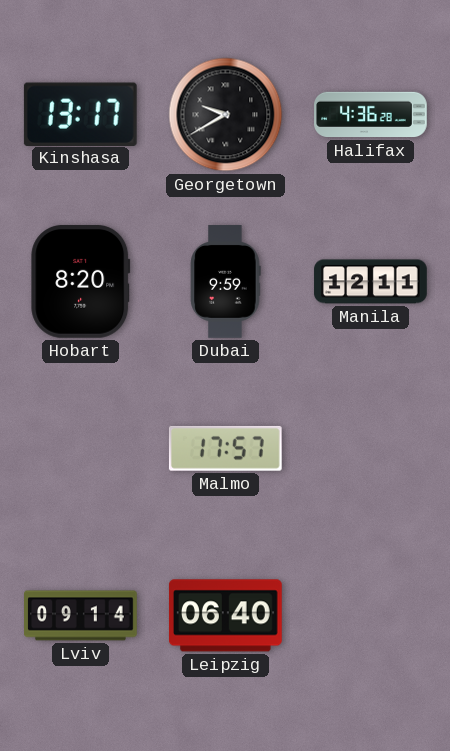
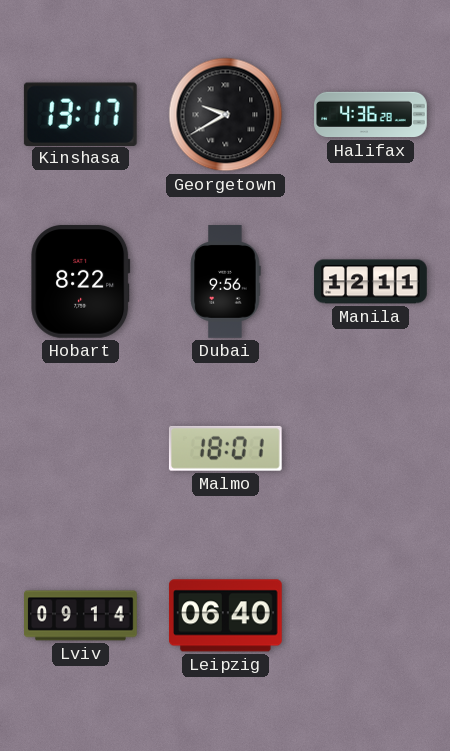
Hobart: 8:20 -> 8:22
Dubai: 9:59 -> 9:56
Malmo: 17:57 -> 18:01
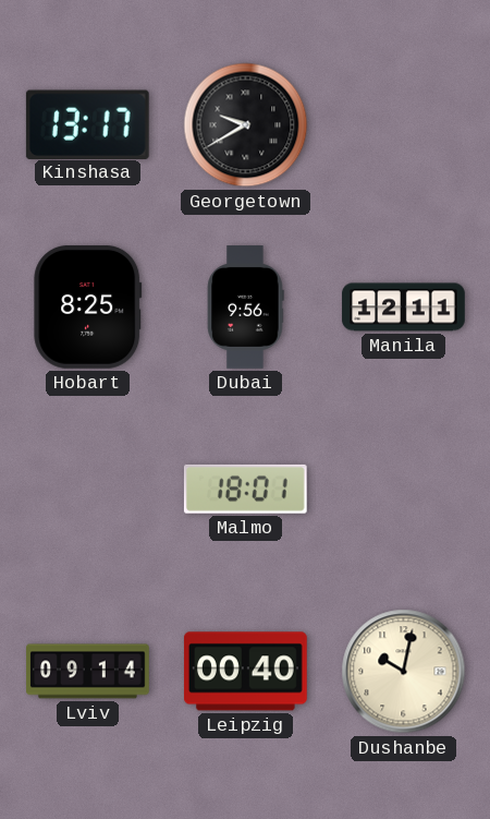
Halifax: 4:36 -> none
Hobart: 8:22 -> 8:25
Leipzig: 06:40 -> 00:40
Dushanbe: none -> 10:02
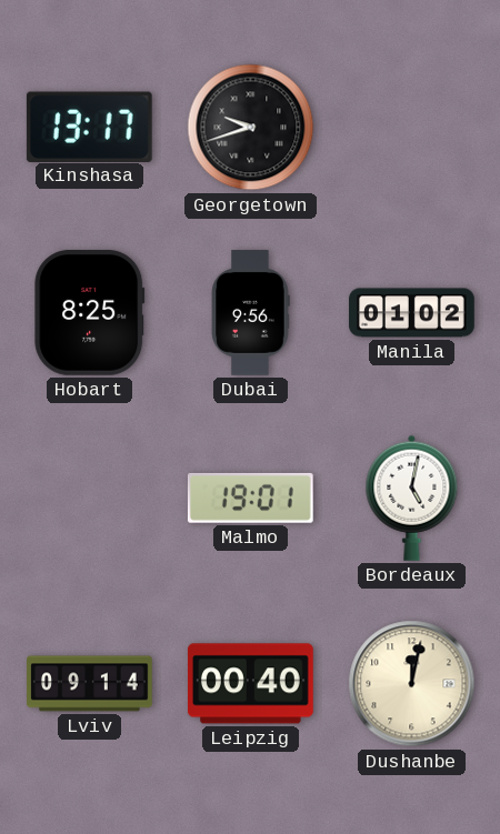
Georgetown: 9:40 -> 9:42
Manila: 12:11 -> 01:02
Malmo: 18:01 -> 19:01
Bordeaux: none -> 5:02
Dushanbe: 10:02 -> 12:02
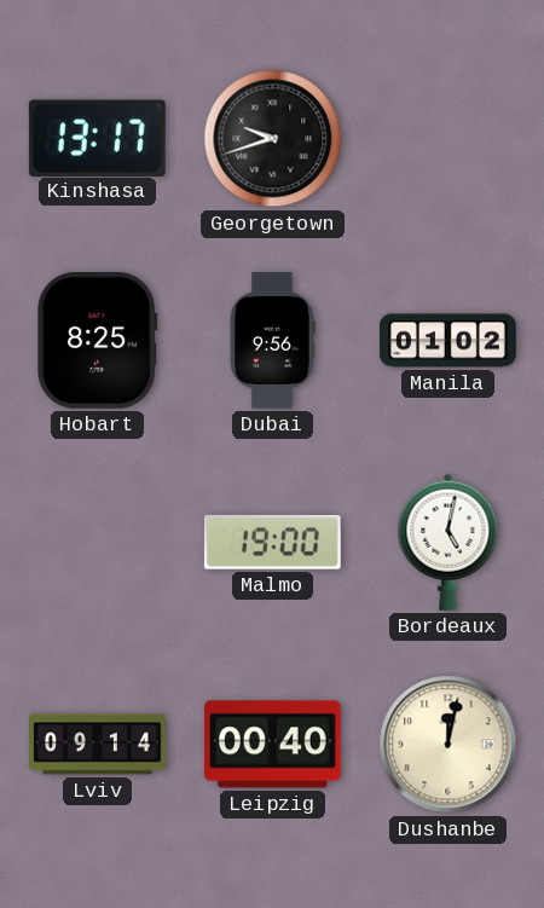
Malmo: 19:01 -> 19:00
